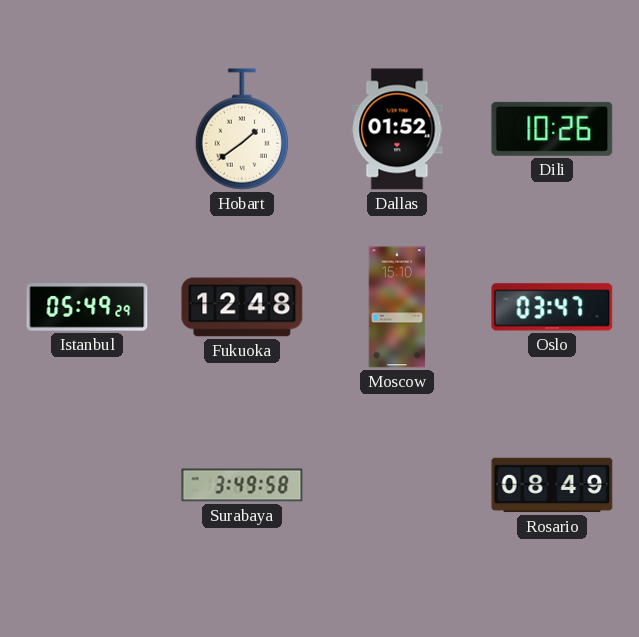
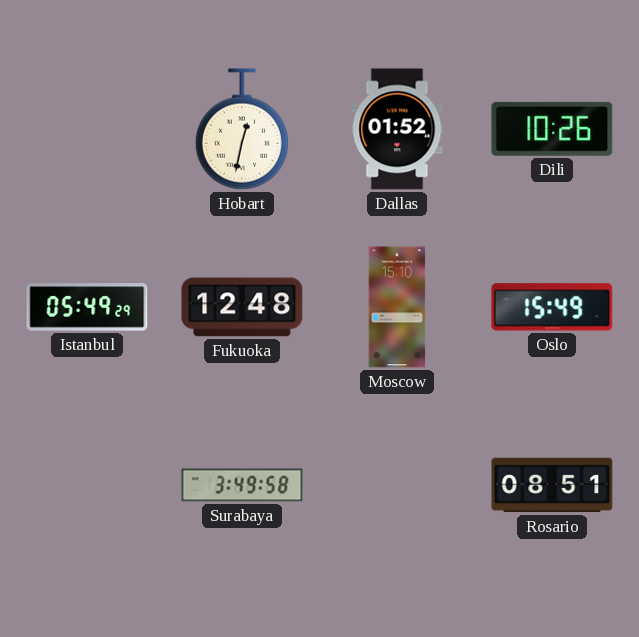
Hobart: 1:39 -> 12:32
Oslo: 03:47 -> 15:49
Rosario: 08:49 -> 08:51
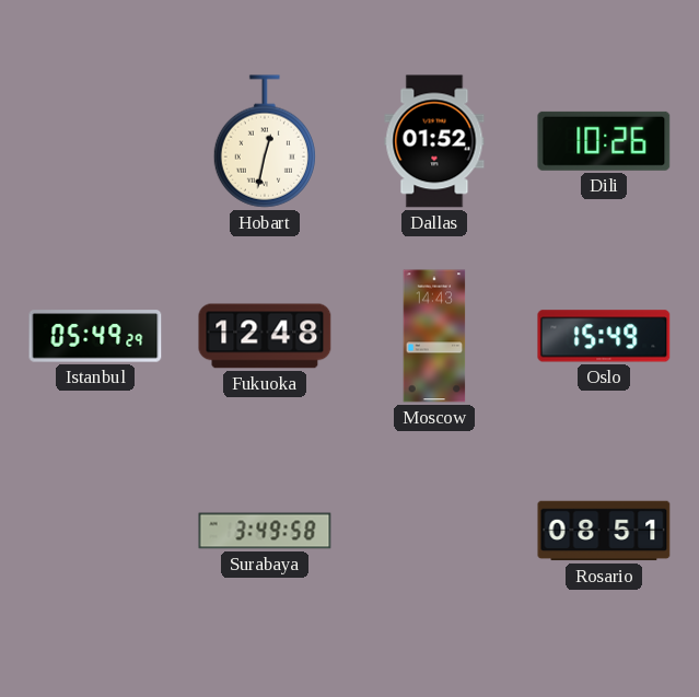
Moscow: 15:10 -> 14:43
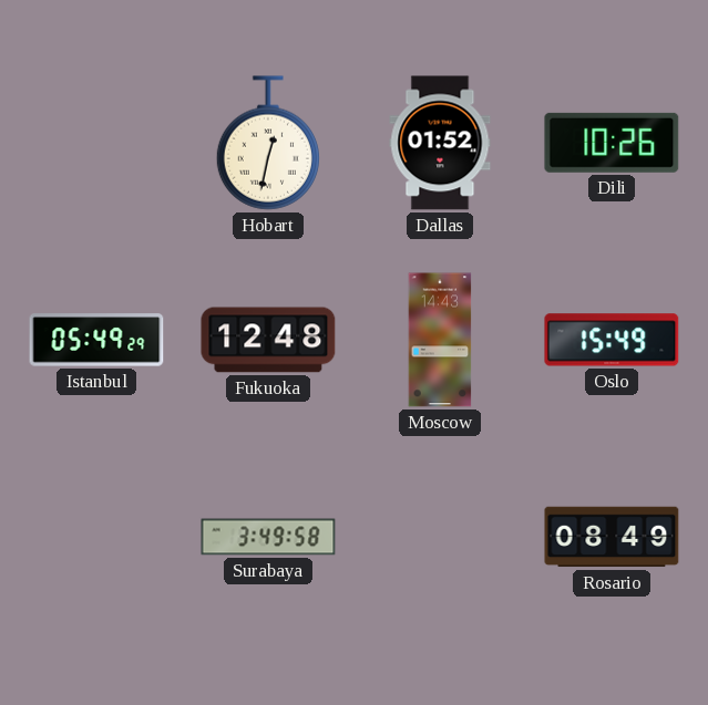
Rosario: 08:51 -> 08:49
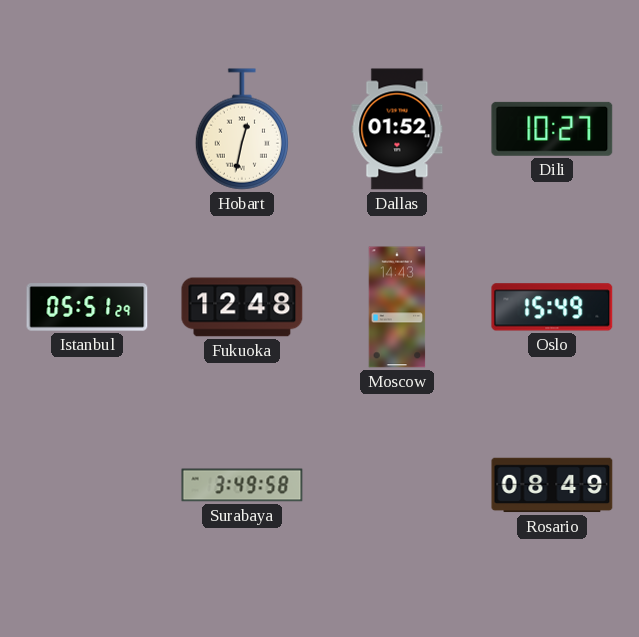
Dili: 10:26 -> 10:27
Istanbul: 05:49 -> 05:51
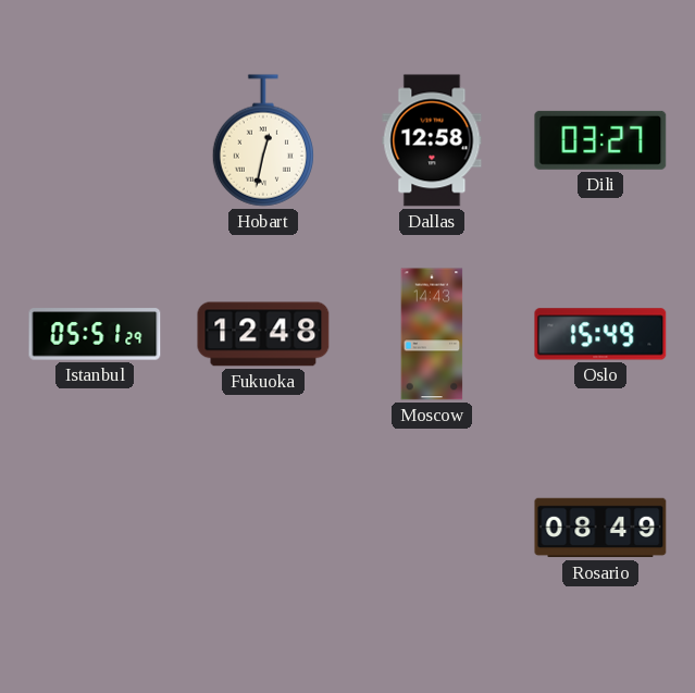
Dallas: 01:52 -> 12:58
Dili: 10:27 -> 03:27
Surabaya: 3:49 -> none
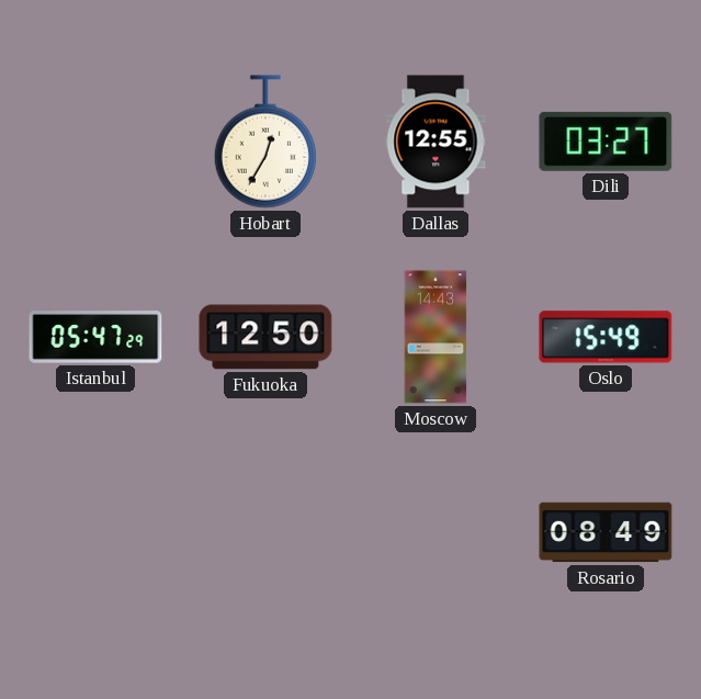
Hobart: 12:32 -> 12:35
Dallas: 12:58 -> 12:55
Istanbul: 05:51 -> 05:47
Fukuoka: 12:48 -> 12:50
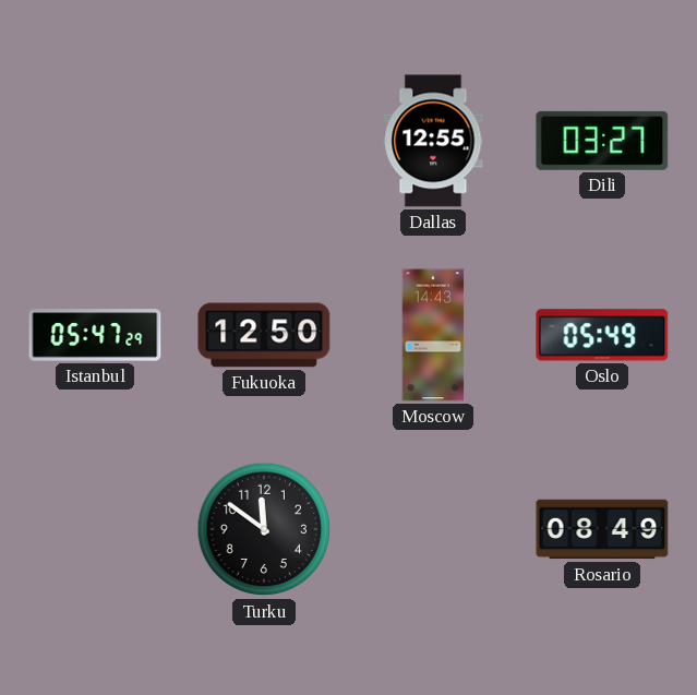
Hobart: 12:35 -> none
Oslo: 15:49 -> 05:49
Turku: none -> 11:51
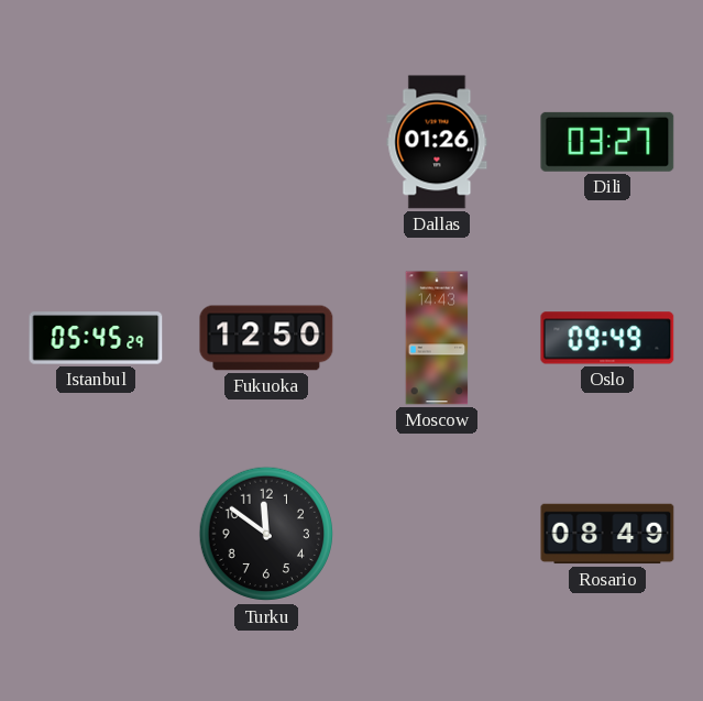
Dallas: 12:55 -> 01:26
Istanbul: 05:47 -> 05:45
Oslo: 05:49 -> 09:49
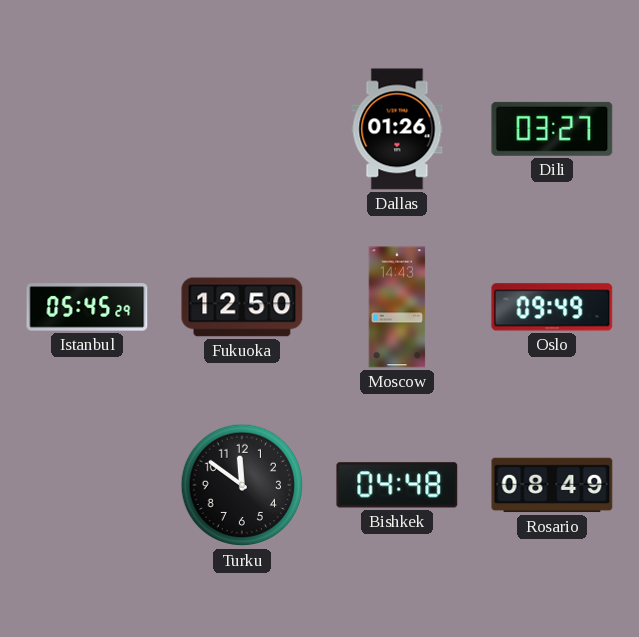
Bishkek: none -> 04:48
